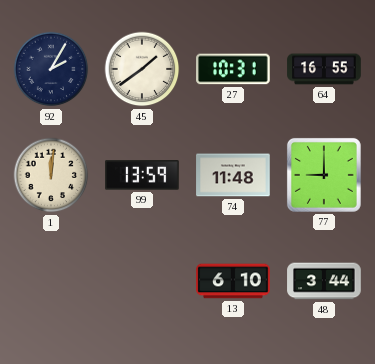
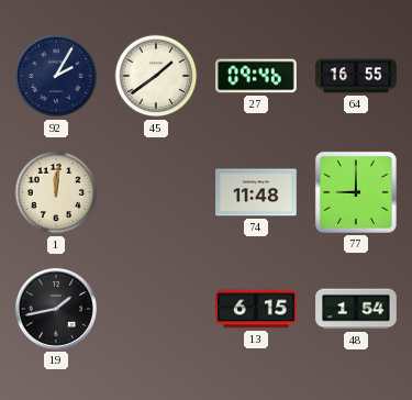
27: 10:31 -> 09:46
99: 13:59 -> none
19: none -> 1:43
13: 6:10 -> 6:15
48: 3:44 -> 1:54
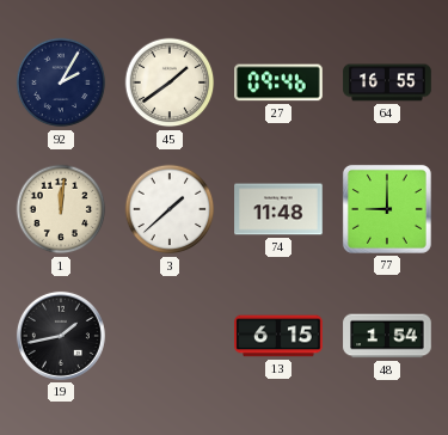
3: none -> 1:38
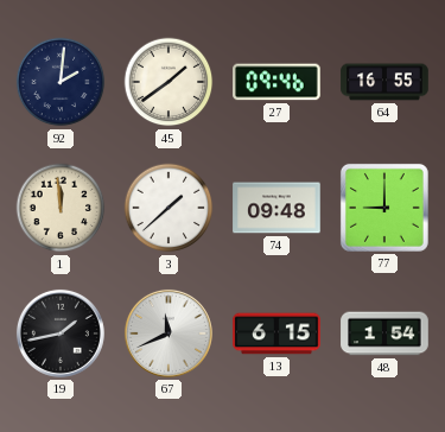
92: 2:05 -> 2:01
1: 12:01 -> 11:59
74: 11:48 -> 09:48
67: none -> 11:41
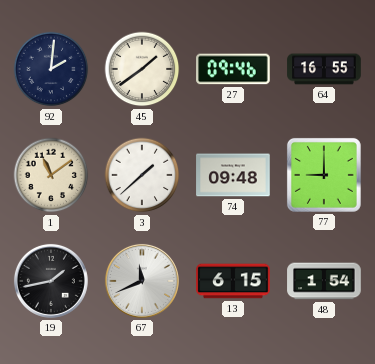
1: 11:59 -> 11:09
